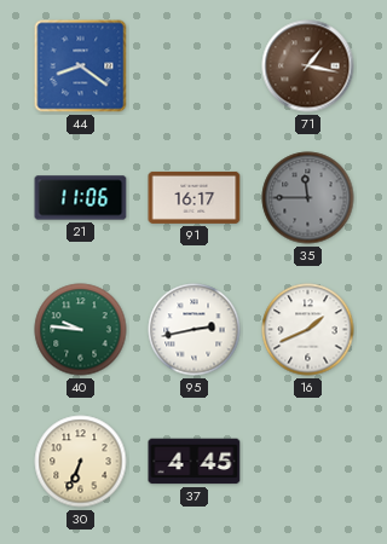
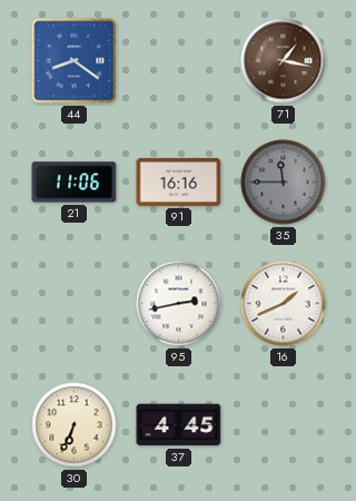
91: 16:17 -> 16:16
40: 9:46 -> none
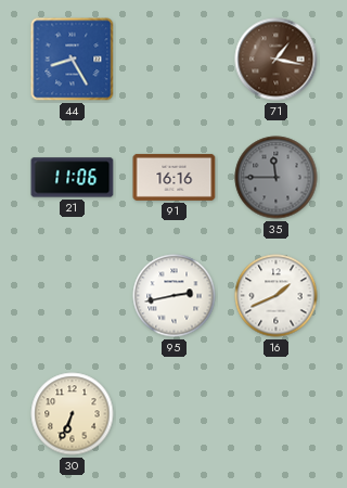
44: 8:21 -> 8:25
37: 4:45 -> none
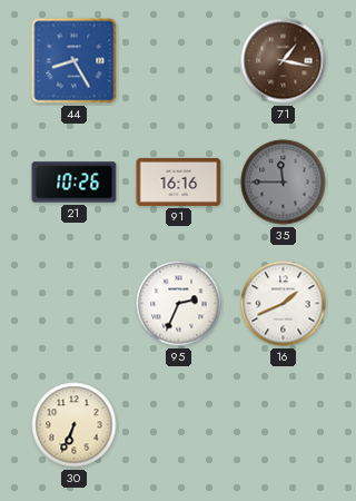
21: 11:06 -> 10:26
95: 2:43 -> 2:34
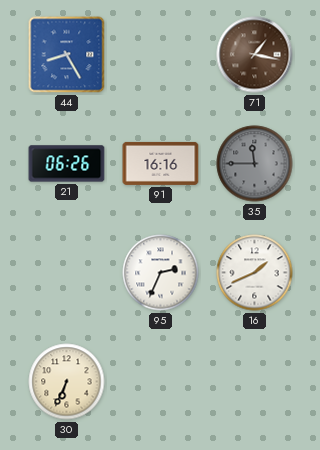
21: 10:26 -> 06:26
